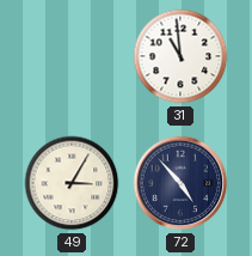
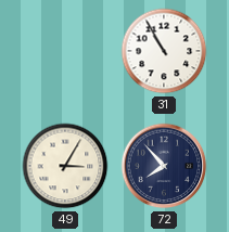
31: 10:59 -> 10:55
72: 4:53 -> 7:53
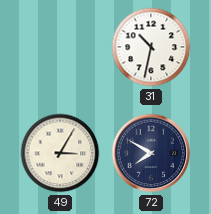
31: 10:55 -> 10:32
72: 7:53 -> 7:50
